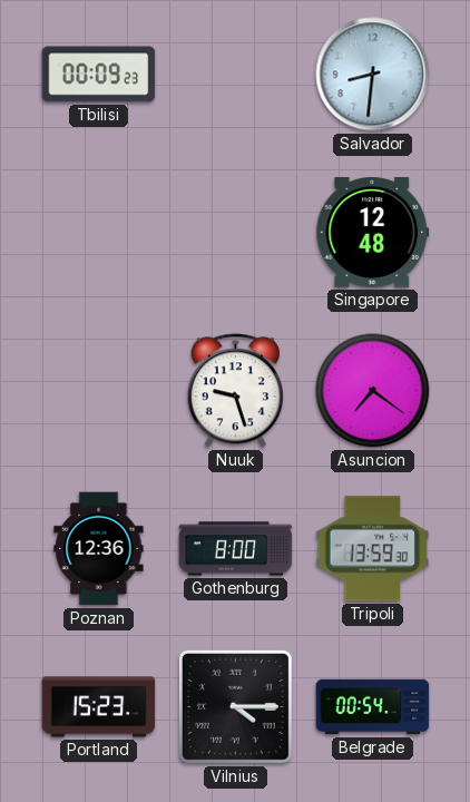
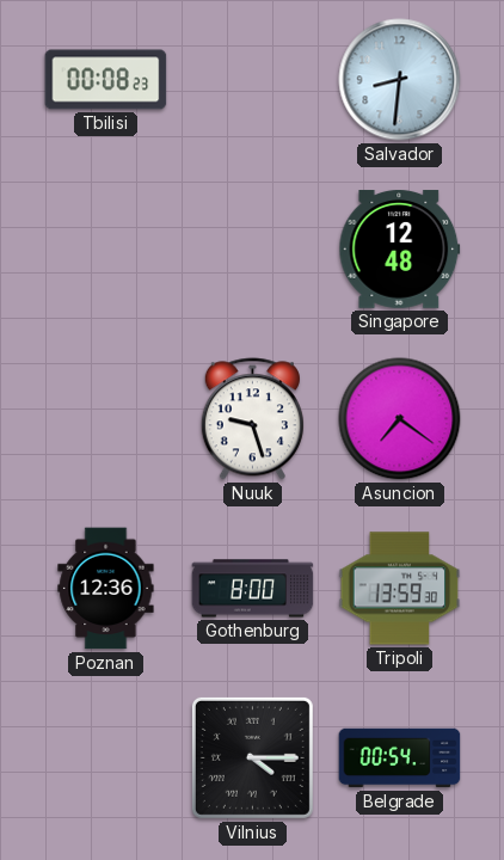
Tbilisi: 00:09 -> 00:08
Portland: 15:23 -> none
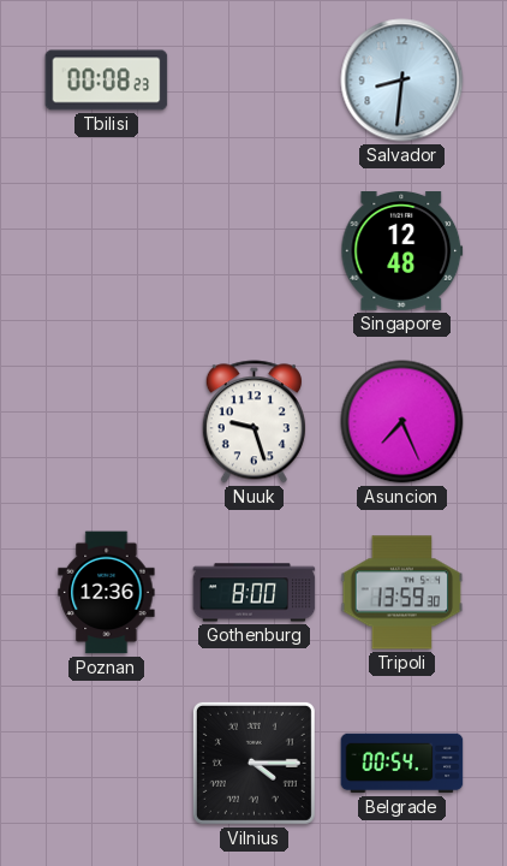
Asuncion: 7:21 -> 7:26
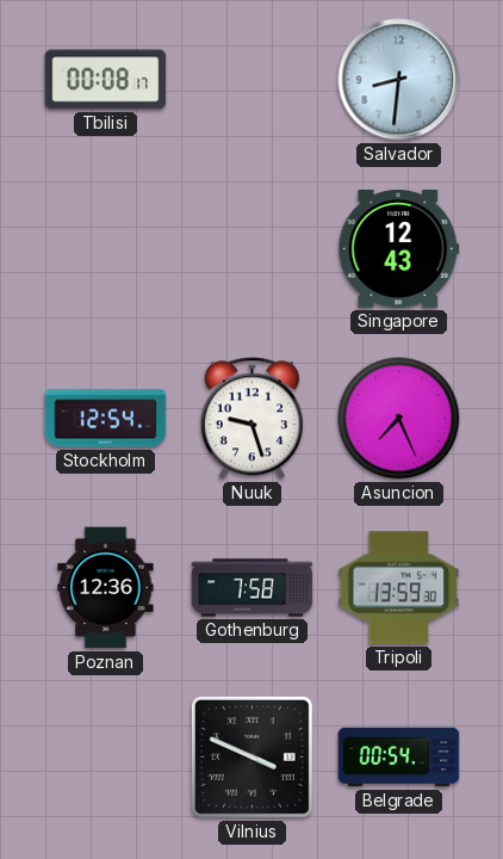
Tbilisi: 00:08:23 -> 00:08:17
Singapore: 12:48 -> 12:43
Stockholm: none -> 12:54
Gothenburg: 8:00 -> 7:58
Vilnius: 4:15 -> 3:49
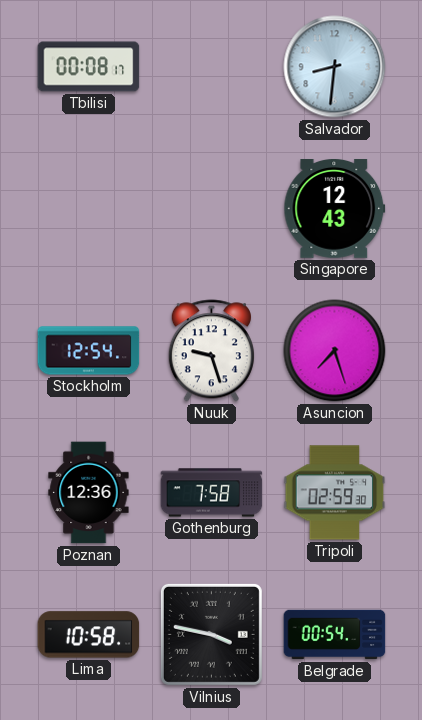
Asuncion: 7:26 -> 7:27
Tripoli: 13:59 -> 02:59
Lima: none -> 10:58
Vilnius: 3:49 -> 3:47
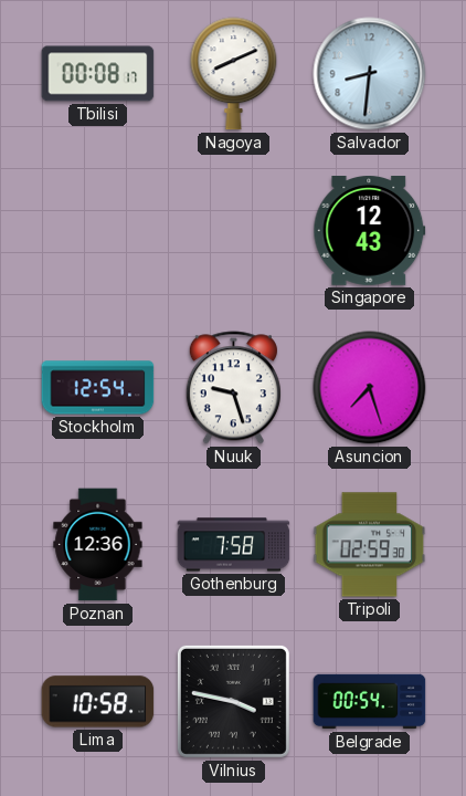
Nagoya: none -> 8:11
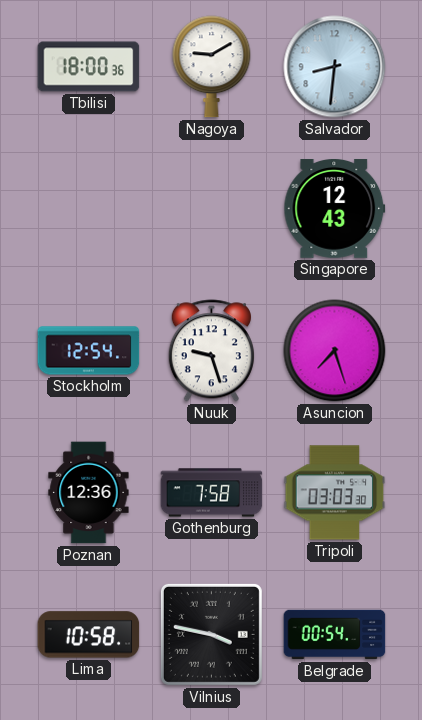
Tbilisi: 00:08 -> 18:00
Nagoya: 8:11 -> 9:10
Tripoli: 02:59 -> 03:03
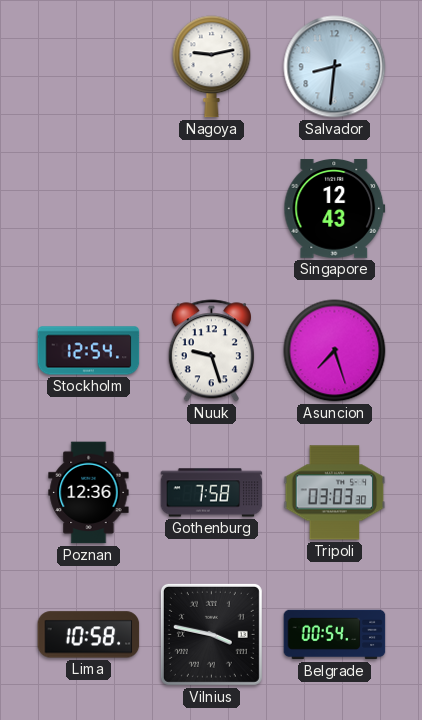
Tbilisi: 18:00 -> none
Nagoya: 9:10 -> 9:13
